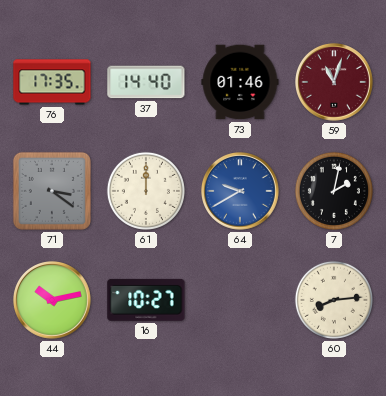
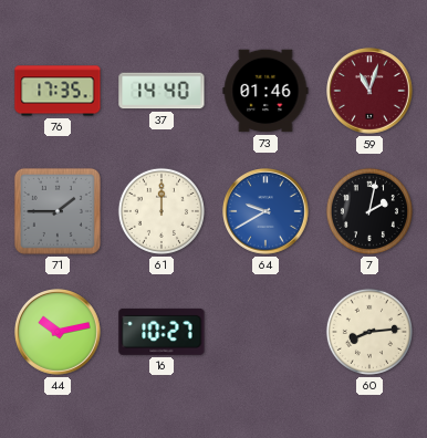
71: 3:21 -> 1:45
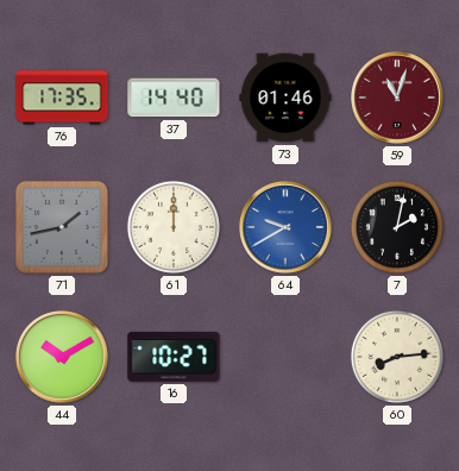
71: 1:45 -> 1:43
44: 10:13 -> 10:10
